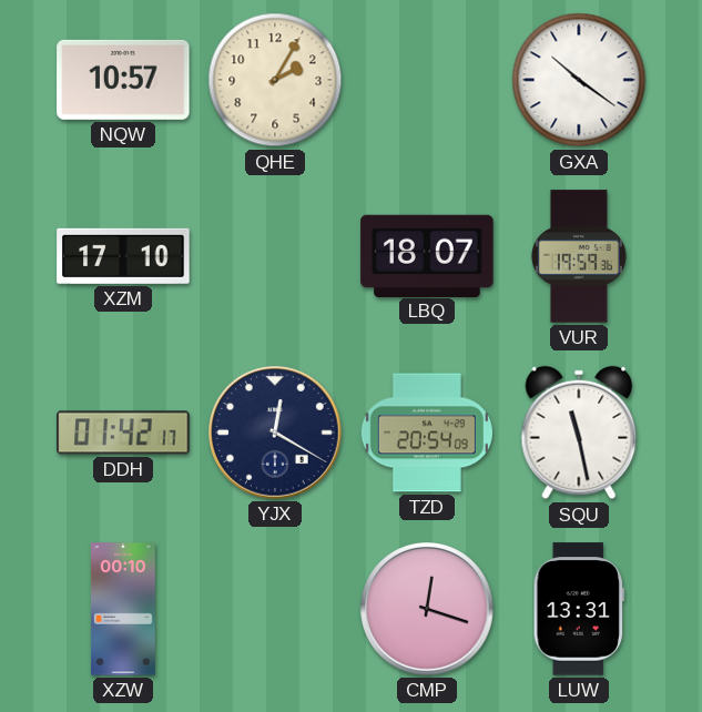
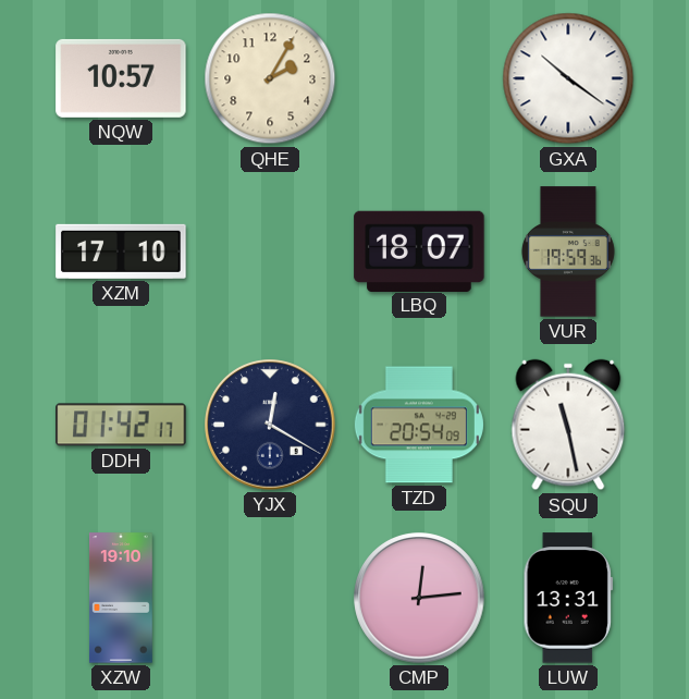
XZW: 00:10 -> 19:10
CMP: 12:18 -> 12:14
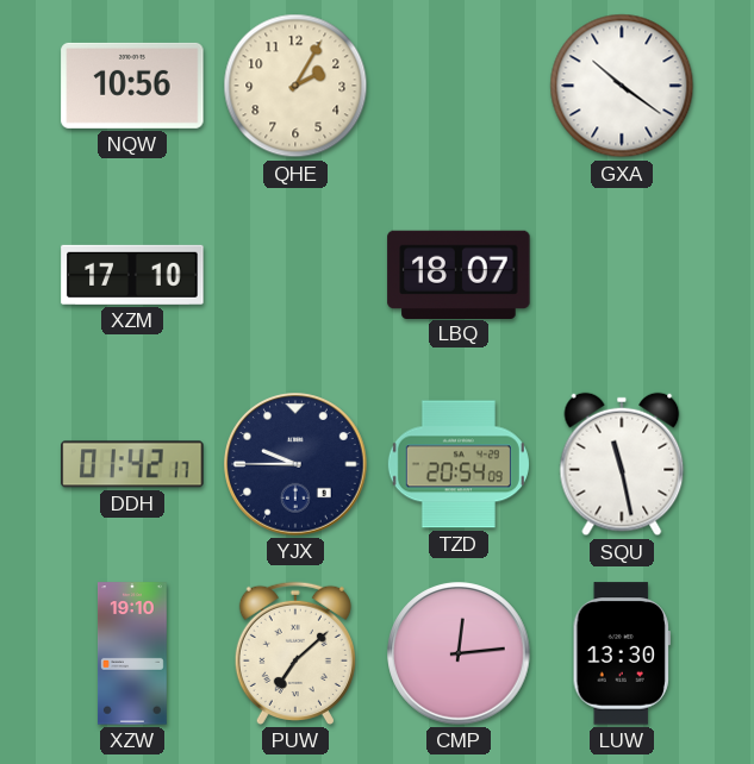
NQW: 10:57 -> 10:56
VUR: 19:59 -> none
YJX: 12:20 -> 9:45
PUW: none -> 7:08
LUW: 13:31 -> 13:30
